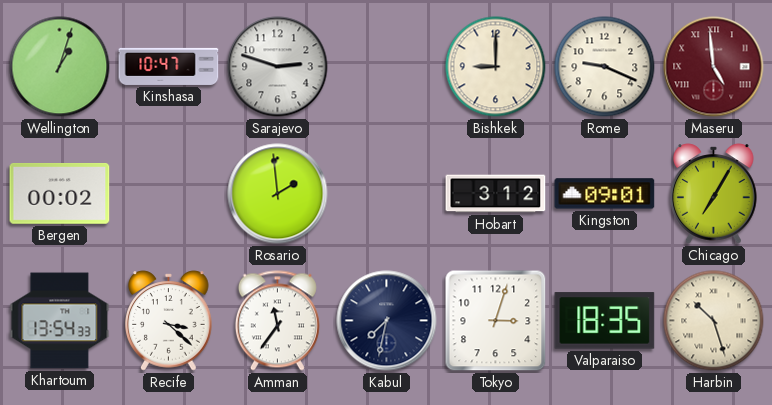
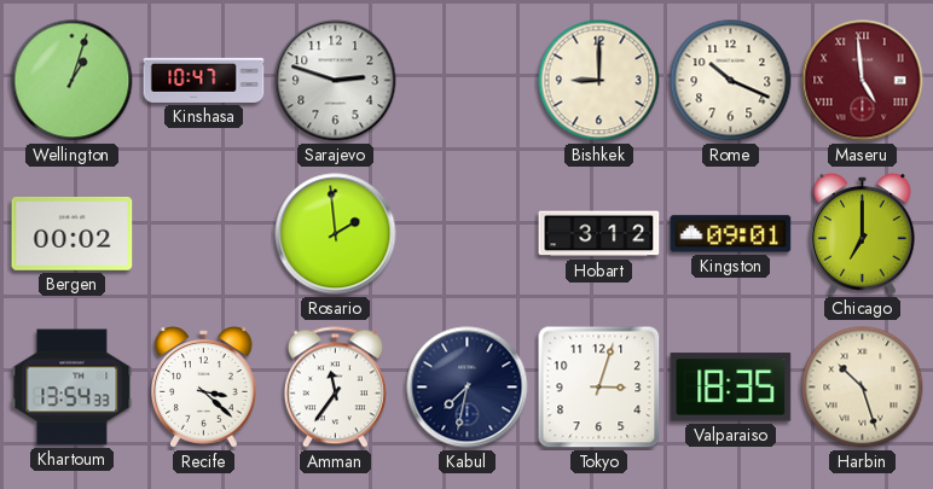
Rome: 9:19 -> 10:19
Chicago: 7:05 -> 7:00
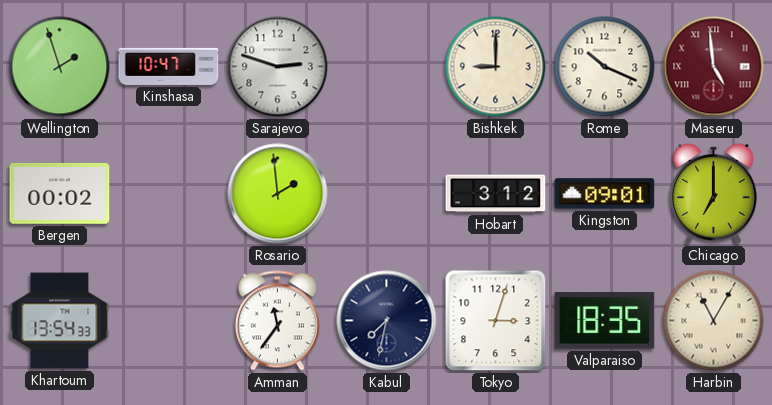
Wellington: 1:03 -> 1:57
Recife: 3:22 -> none
Harbin: 10:27 -> 11:05
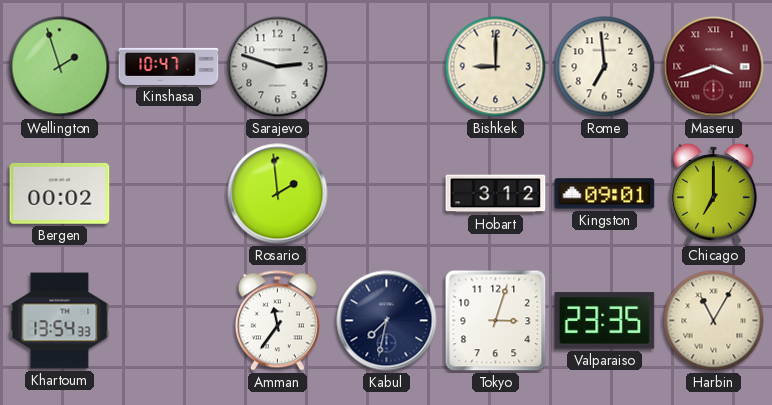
Rome: 10:19 -> 6:59
Maseru: 4:59 -> 3:42
Valparaiso: 18:35 -> 23:35
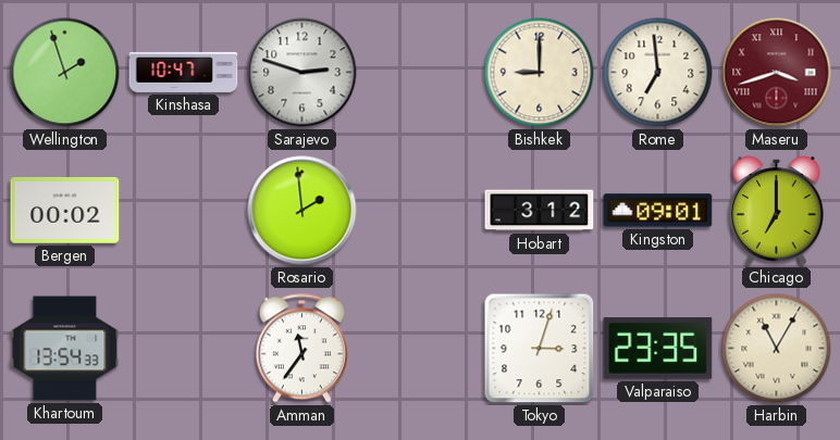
Kabul: 7:32 -> none
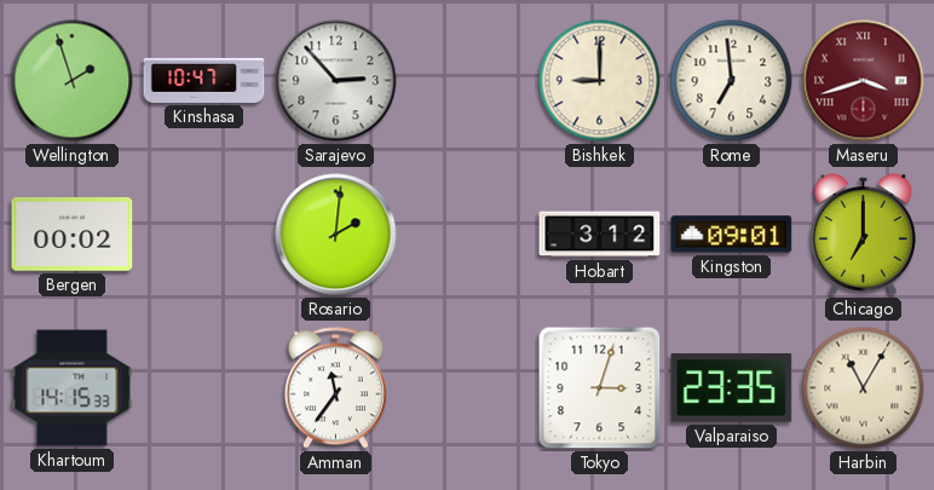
Sarajevo: 2:48 -> 2:53
Rosario: 1:59 -> 2:01
Khartoum: 13:54 -> 14:15
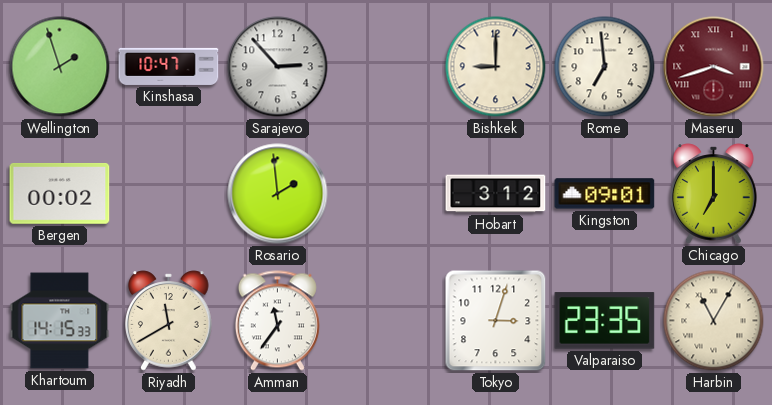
Rosario: 2:01 -> 1:59
Riyadh: none -> 11:40
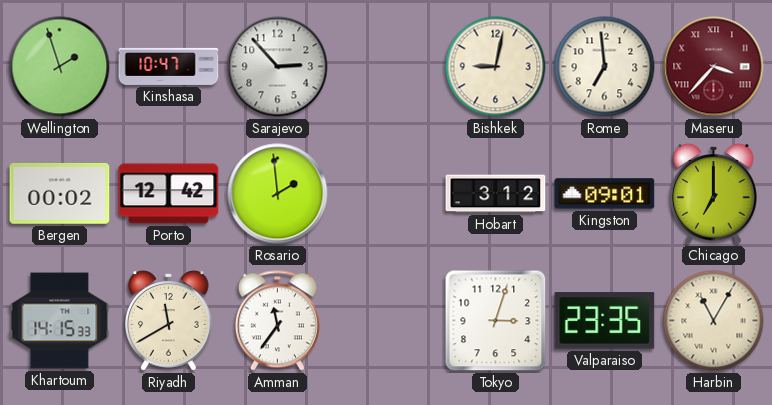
Bishkek: 9:00 -> 9:02
Maseru: 3:42 -> 3:37
Porto: none -> 12:42
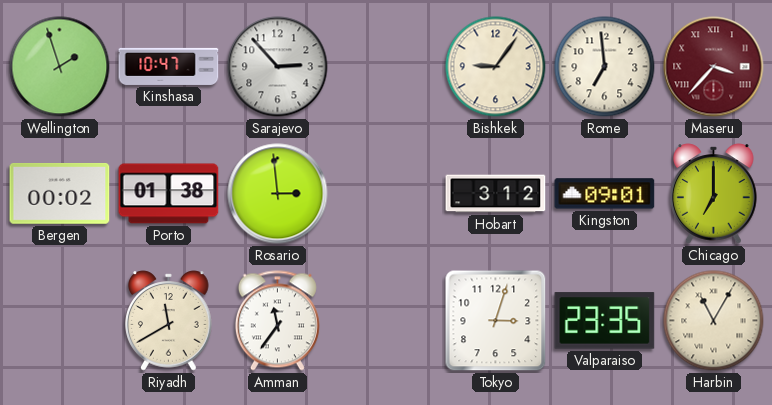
Bishkek: 9:02 -> 9:06
Porto: 12:42 -> 01:38
Rosario: 1:59 -> 2:59
Khartoum: 14:15 -> none
